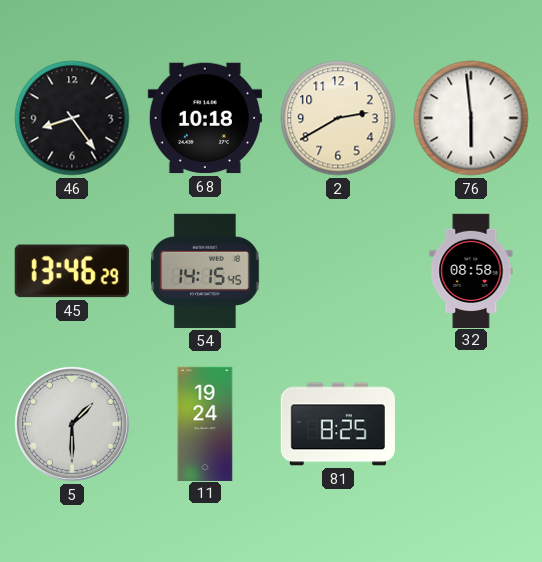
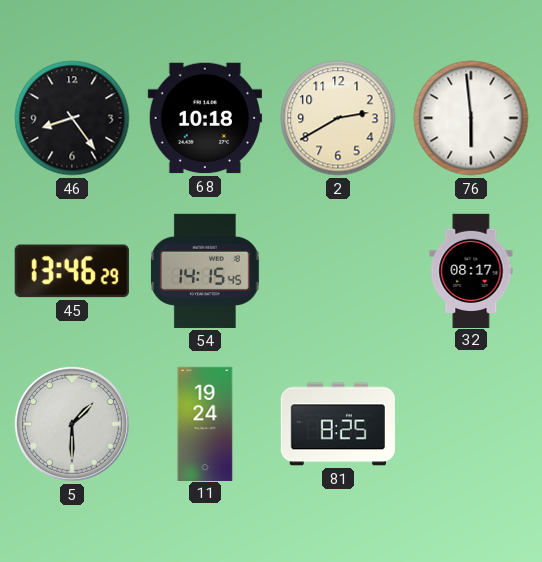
32: 08:58 -> 08:17
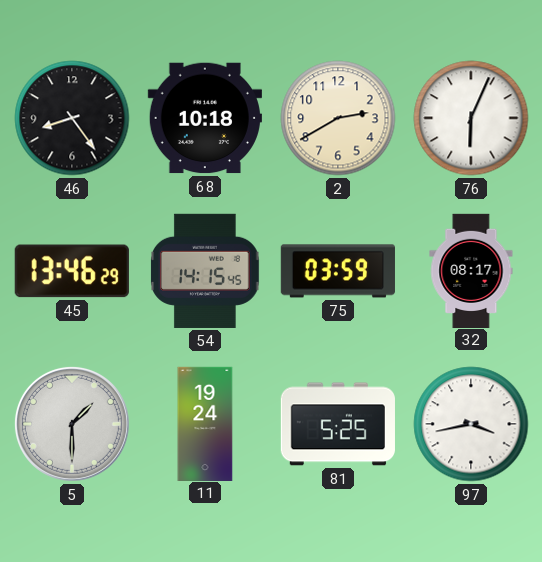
76: 5:59 -> 6:04
75: none -> 03:59
81: 8:25 -> 5:25
97: none -> 3:43
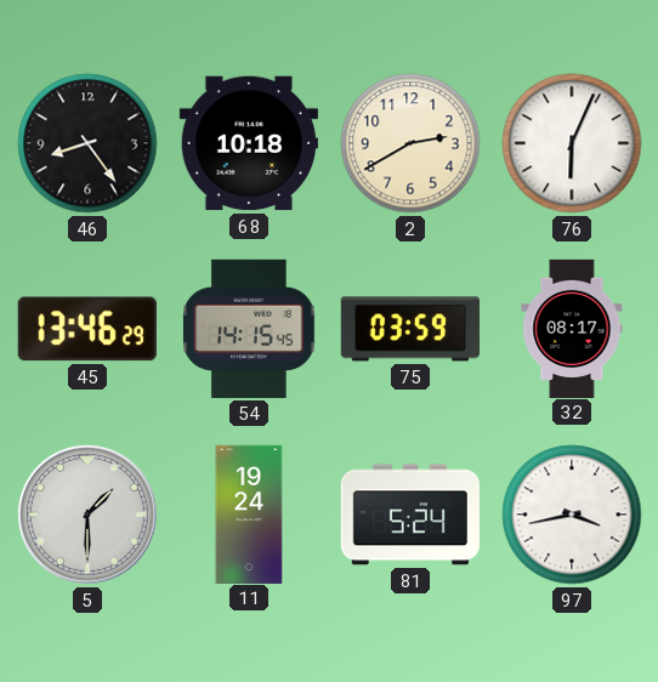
81: 5:25 -> 5:24
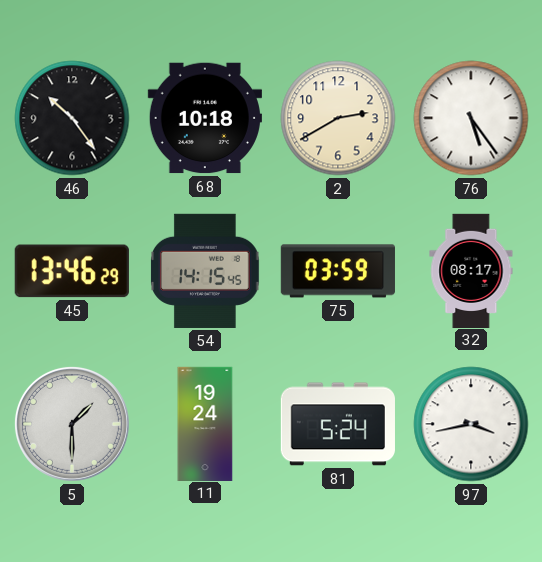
46: 8:24 -> 10:24
76: 6:04 -> 5:24
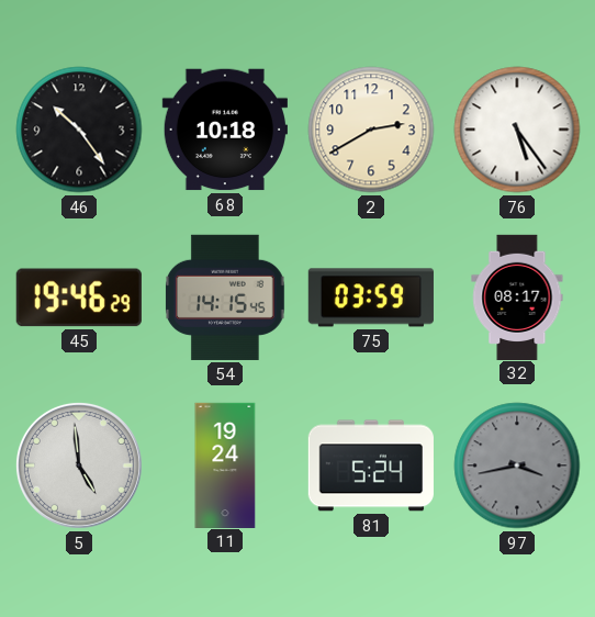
45: 13:46 -> 19:46
5: 1:30 -> 4:59
97 dial: white -> grey
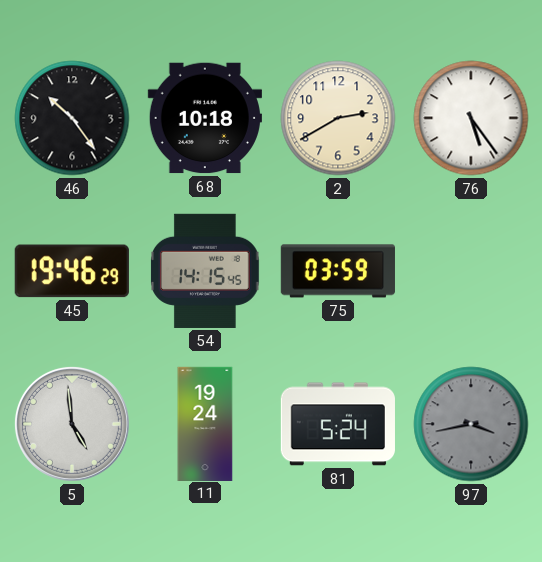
32: 08:17 -> none
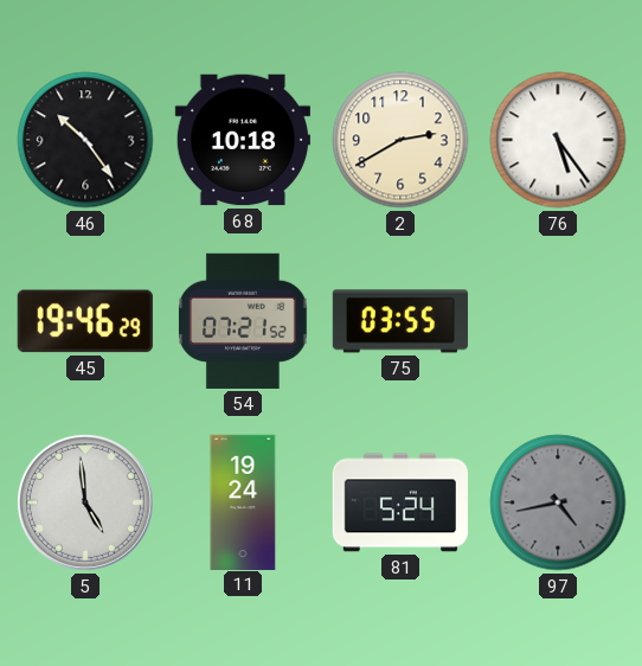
54: 14:15 -> 07:21
75: 03:59 -> 03:55
97: 3:43 -> 4:43
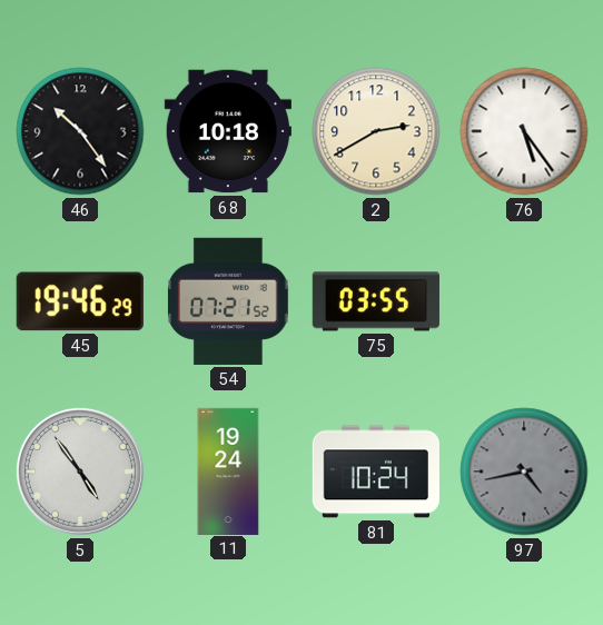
5: 4:59 -> 4:54
81: 5:24 -> 10:24
